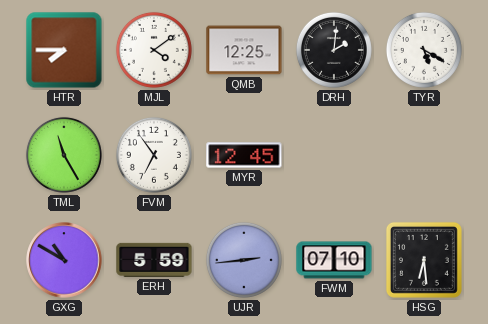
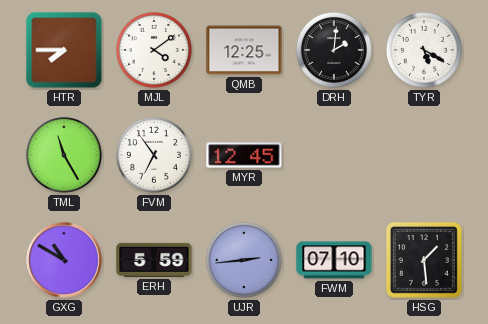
HSG: 6:29 -> 1:29
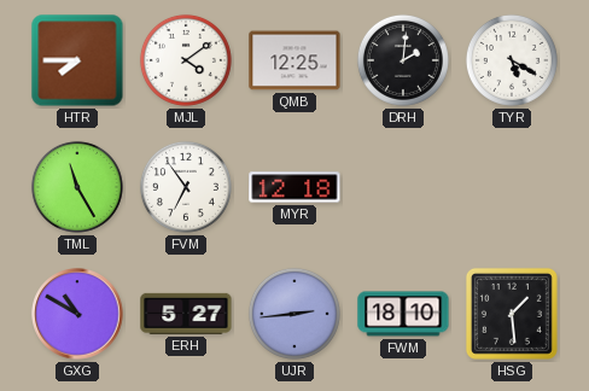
MYR: 12:45 -> 12:18
ERH: 5:59 -> 5:27
FWM: 07:10 -> 18:10
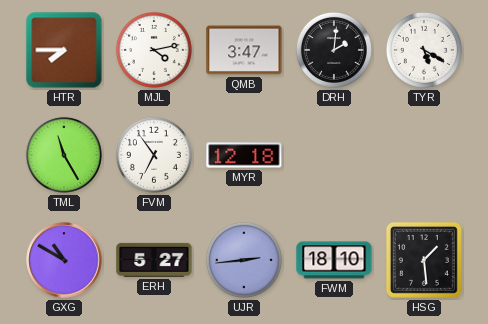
MJL: 4:09 -> 4:13
QMB: 12:25 -> 3:47
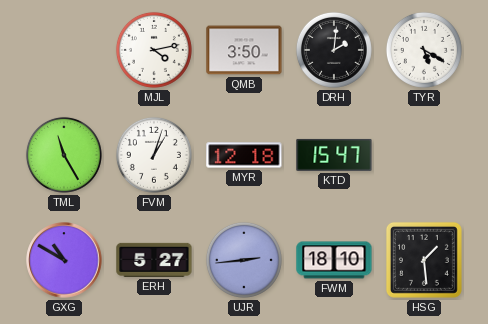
HTR: 7:45 -> none
QMB: 3:47 -> 3:50
FVM: 6:54 -> 1:03
KTD: none -> 15:47
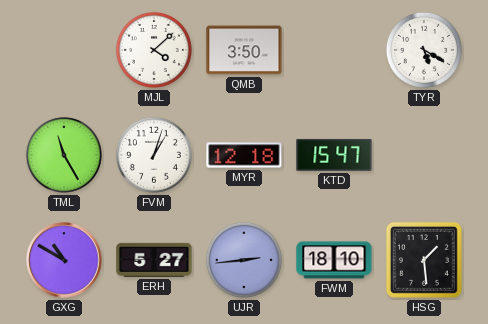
MJL: 4:13 -> 4:08
DRH: 2:01 -> none
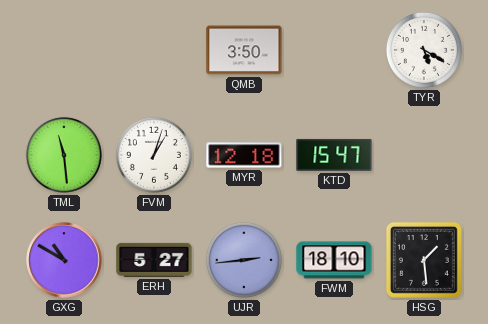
MJL: 4:08 -> none
TML: 11:25 -> 11:29
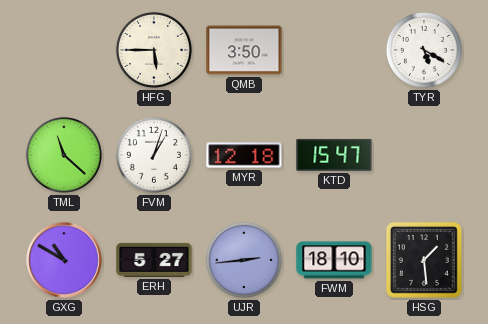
HFG: none -> 5:45
TML: 11:29 -> 11:22
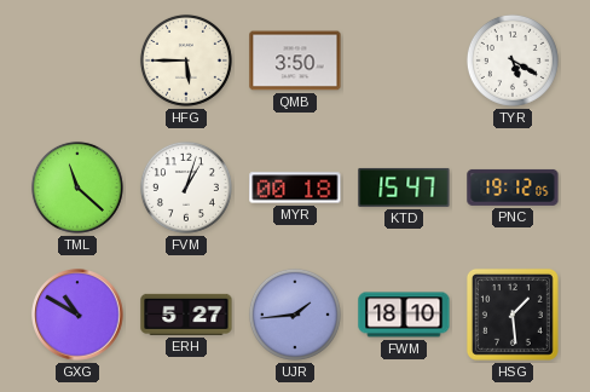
MYR: 12:18 -> 00:18
PNC: none -> 19:12
UJR: 2:44 -> 1:44
